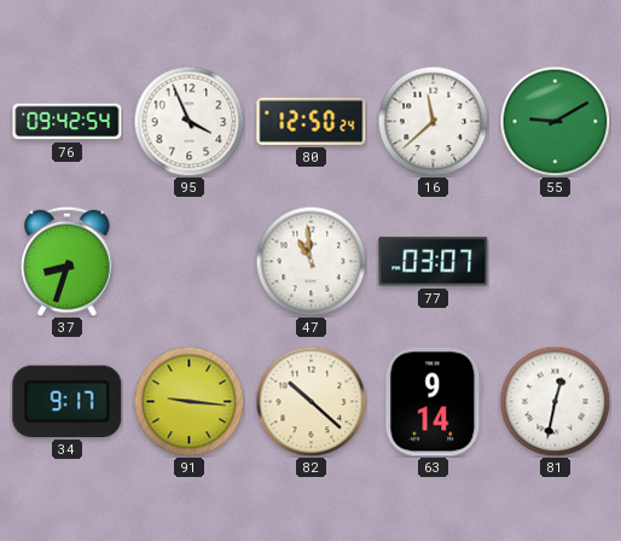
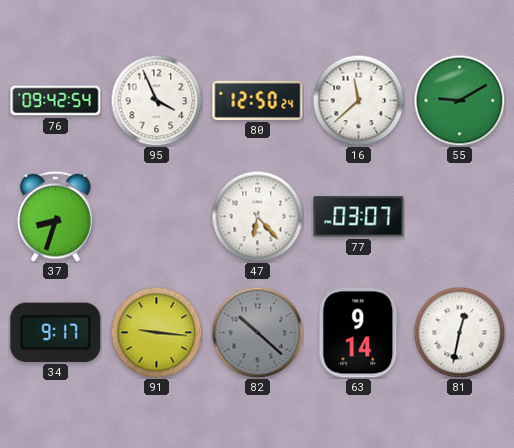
47: 10:59 -> 6:23
82 dial: cream -> grey
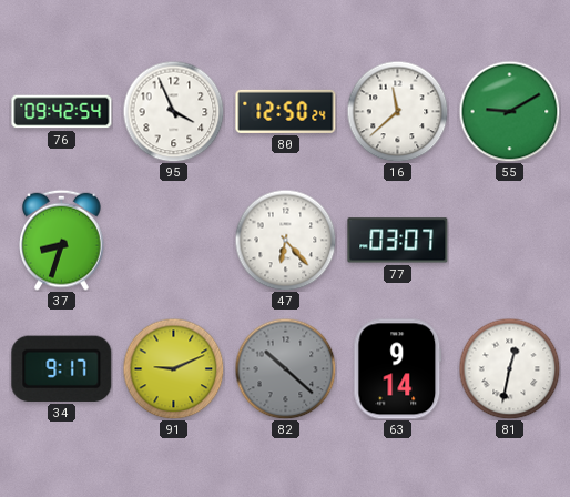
91: 9:16 -> 9:11
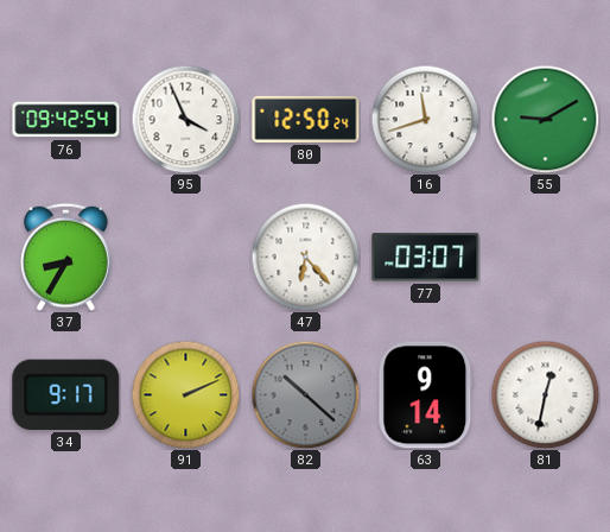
16: 11:38 -> 11:42
37: 8:33 -> 8:35
91: 9:11 -> 2:11
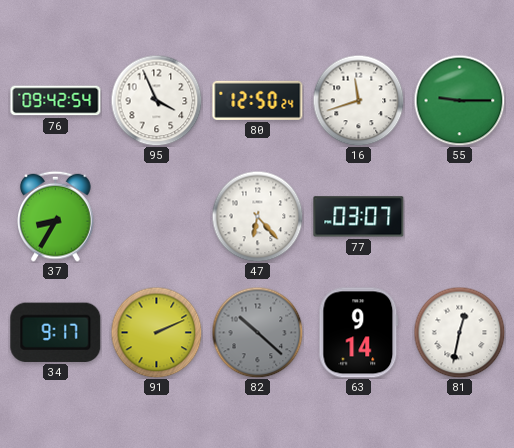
55: 9:10 -> 9:15
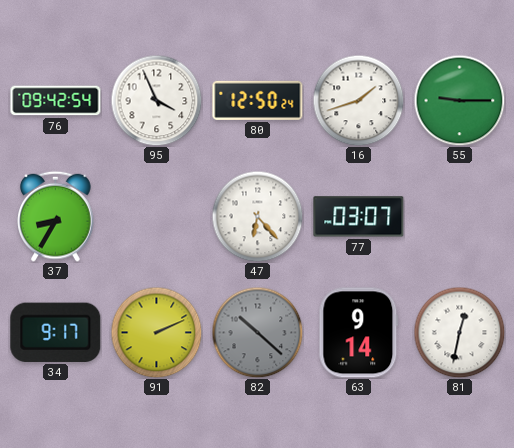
16: 11:42 -> 1:42
